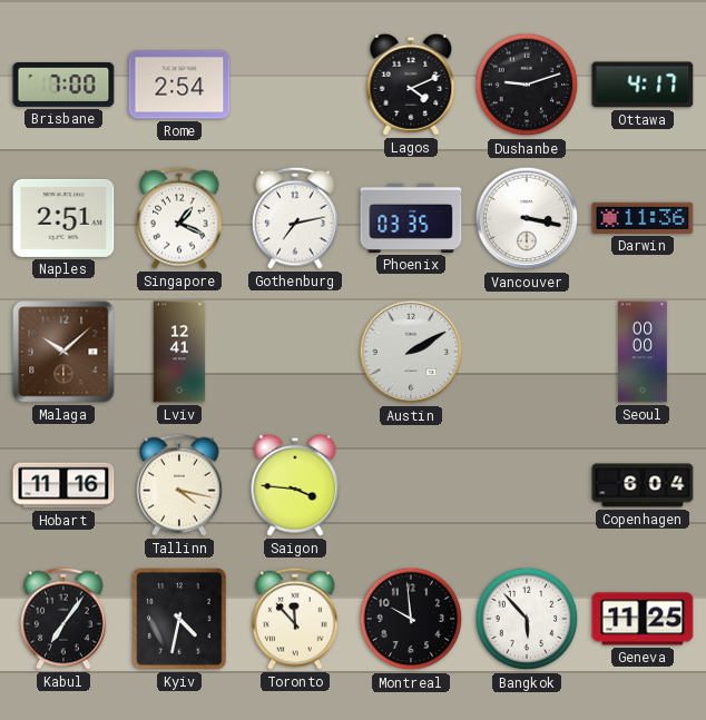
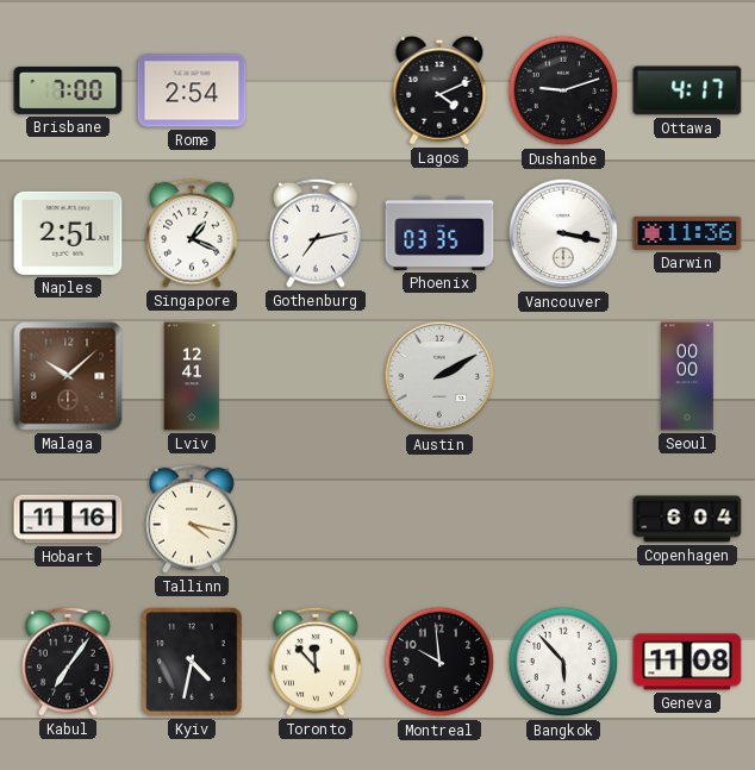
Saigon: 3:46 -> none
Geneva: 11:25 -> 11:08
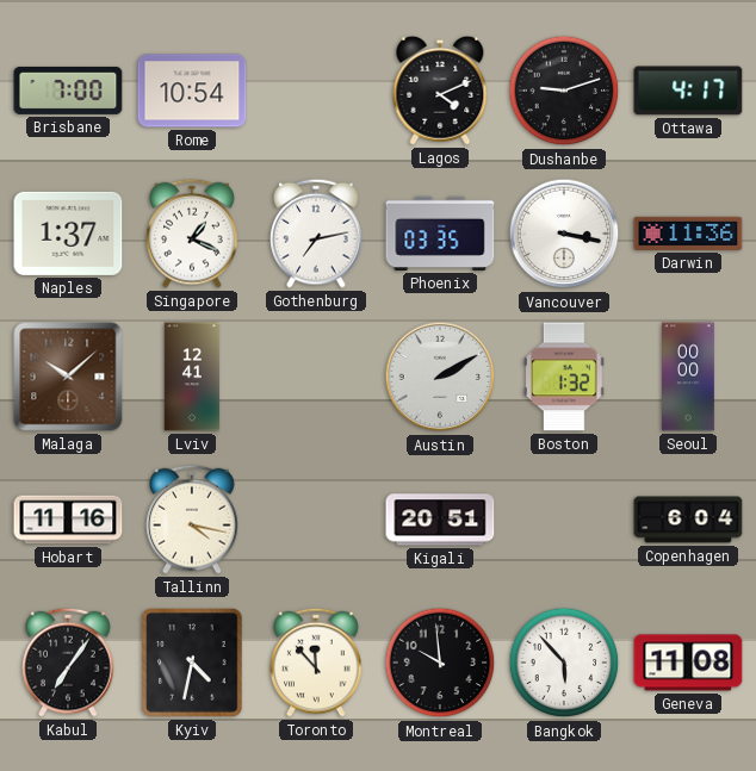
Rome: 2:54 -> 10:54
Naples: 2:51 -> 1:37
Boston: none -> 1:32
Kigali: none -> 20:51
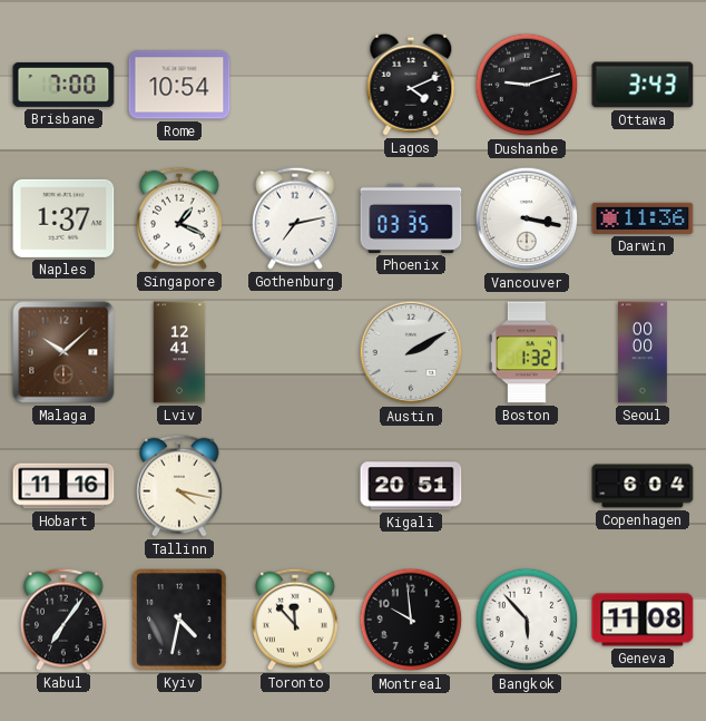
Ottawa: 4:17 -> 3:43
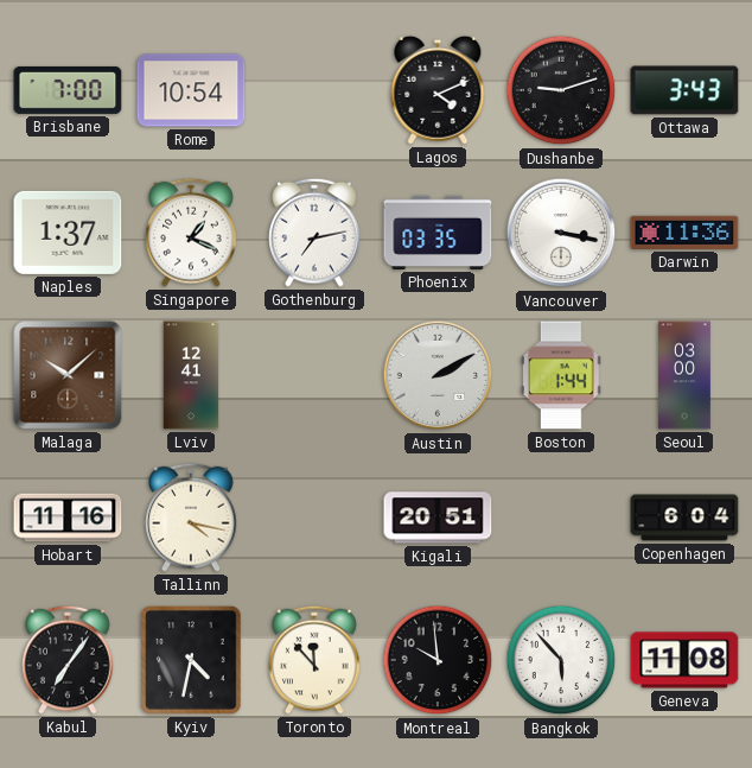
Boston: 1:32 -> 1:44
Seoul: 00:00 -> 03:00
